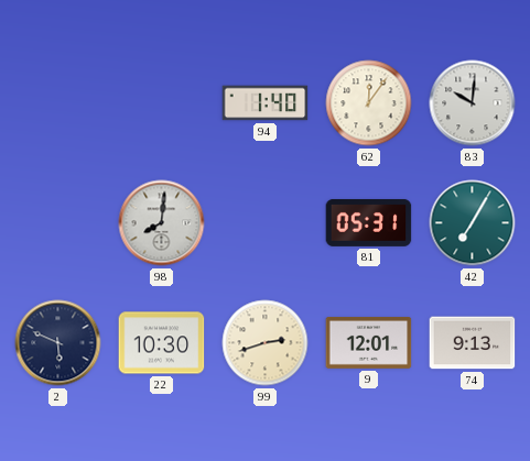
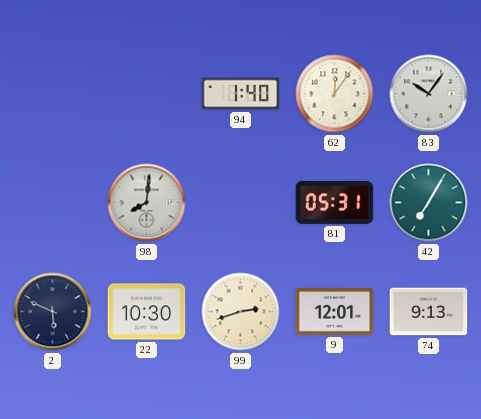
83: 10:01 -> 10:06
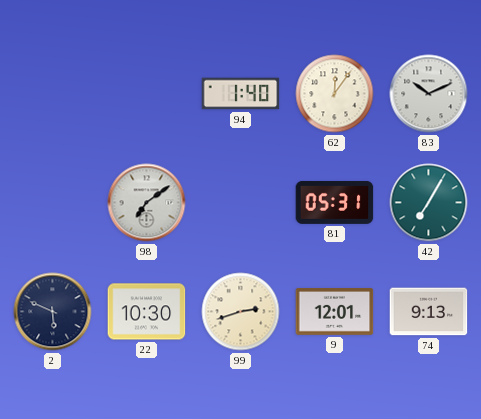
83: 10:06 -> 10:11
98: 8:01 -> 7:09
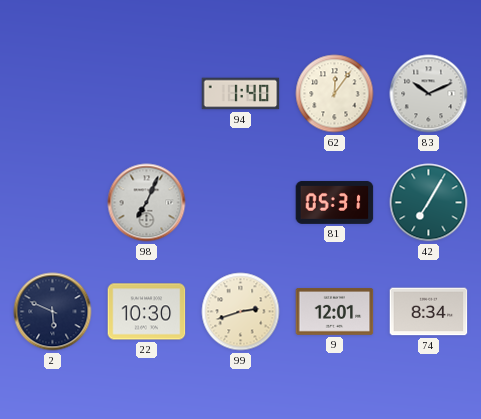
98: 7:09 -> 7:04
74: 9:13 -> 8:34
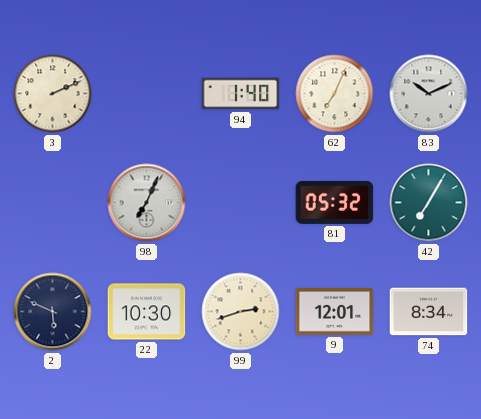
3: none -> 2:11
62: 12:06 -> 7:04
81: 05:31 -> 05:32
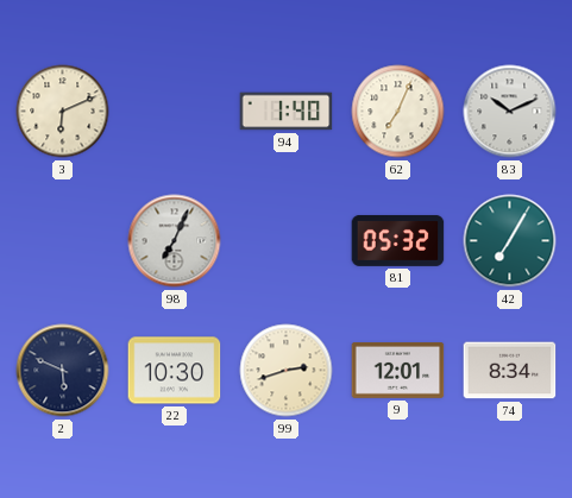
3: 2:11 -> 6:11
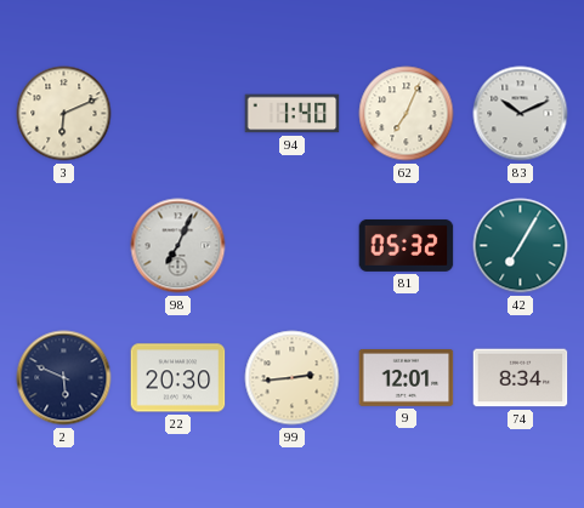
22: 10:30 -> 20:30
99: 2:42 -> 2:44
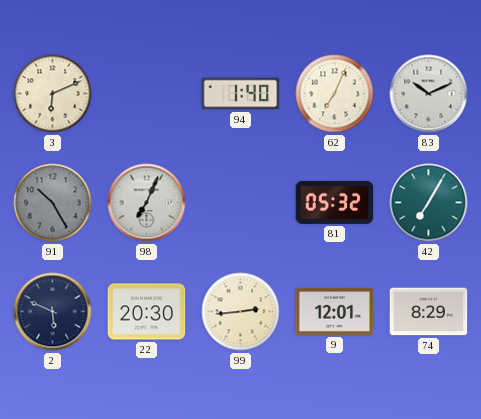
91: none -> 10:25
74: 8:34 -> 8:29
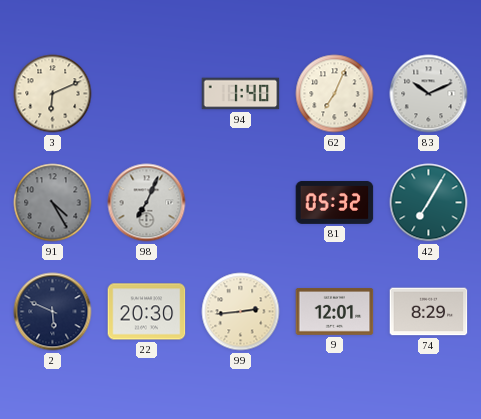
91: 10:25 -> 4:25
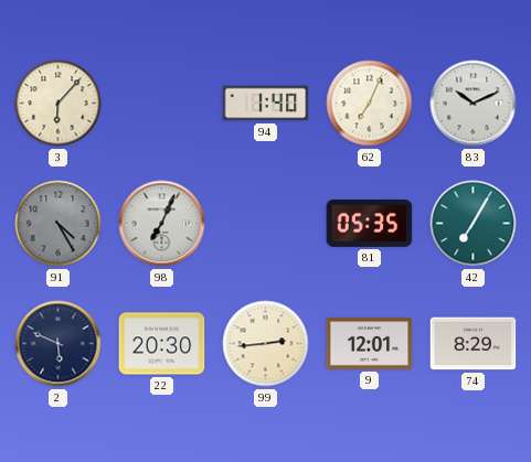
3: 6:11 -> 6:07
81: 05:32 -> 05:35
